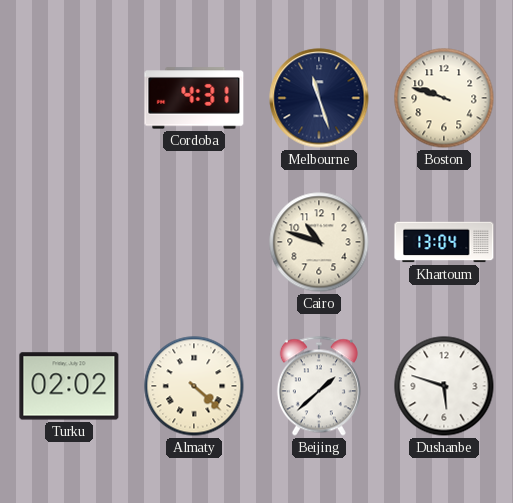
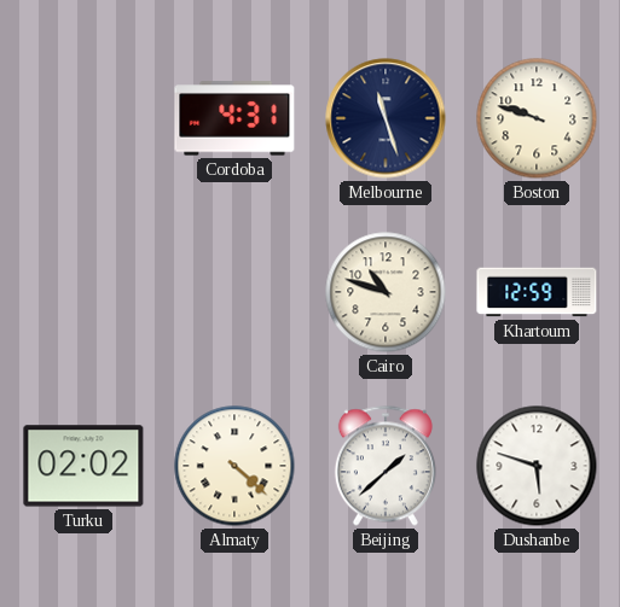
Khartoum: 13:04 -> 12:59
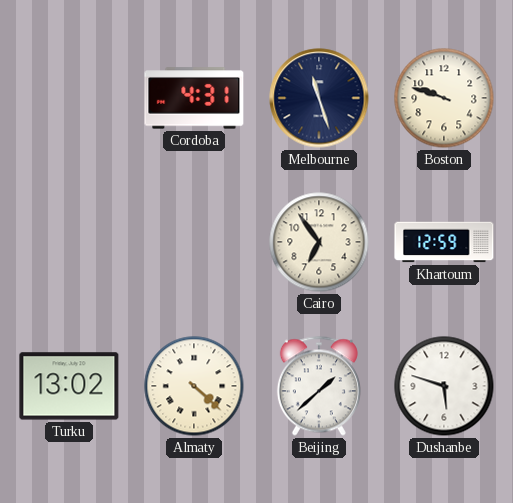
Cairo: 10:48 -> 6:54
Turku: 02:02 -> 13:02
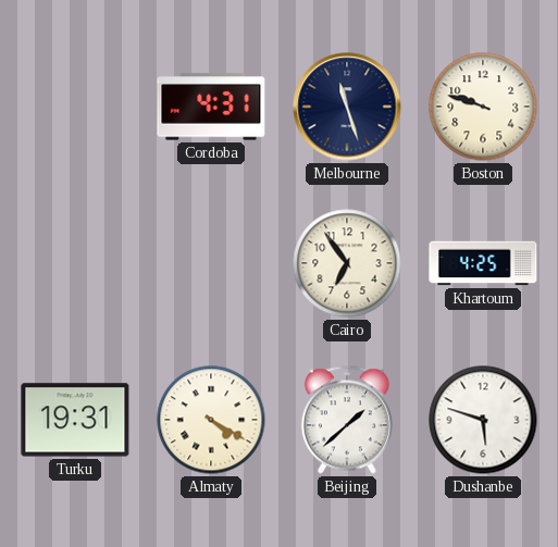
Khartoum: 12:59 -> 4:25
Turku: 13:02 -> 19:31
Almaty: 4:22 -> 4:20
